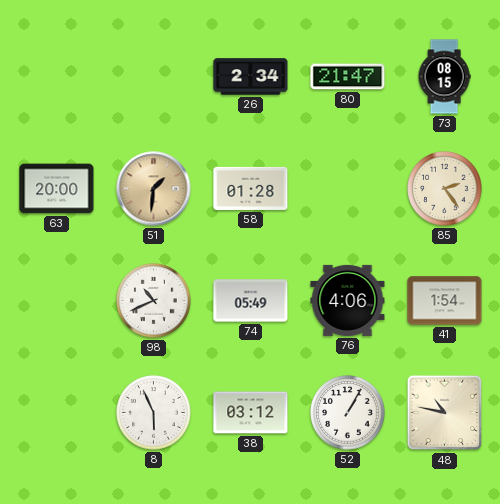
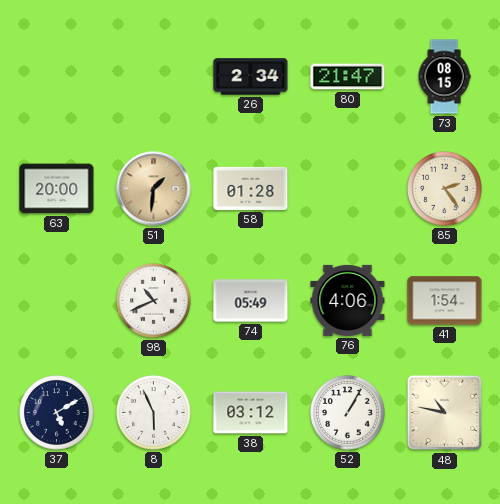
37: none -> 5:10
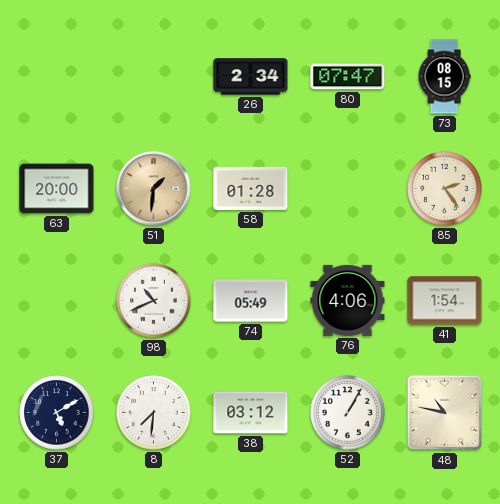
80: 21:47 -> 07:47
8: 5:56 -> 7:31
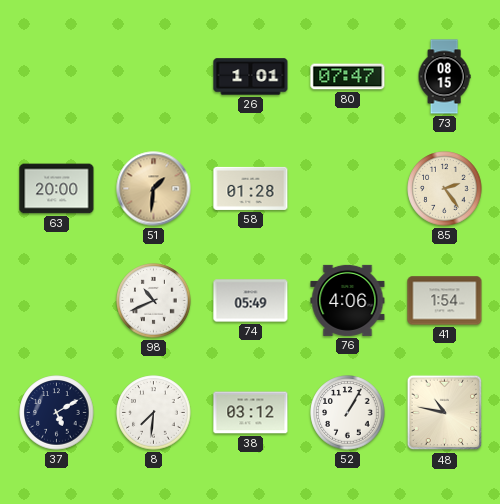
26: 2:34 -> 1:01
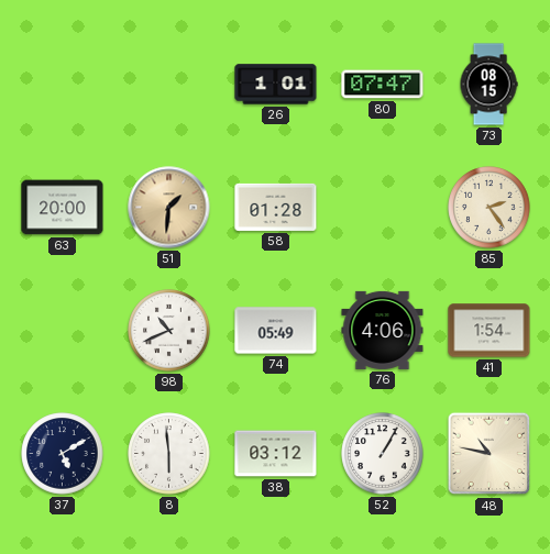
8: 7:31 -> 5:59
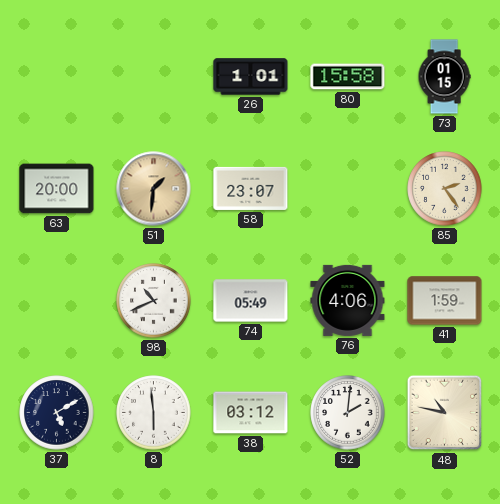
80: 07:47 -> 15:58
73: 08:15 -> 01:15
58: 01:28 -> 23:07
41: 1:54 -> 1:59
52: 1:05 -> 2:01
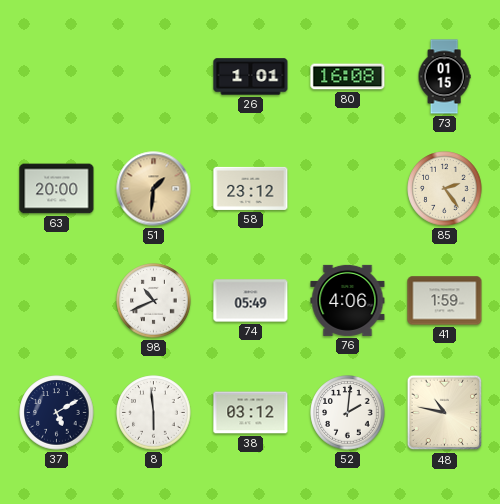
80: 15:58 -> 16:08
58: 23:07 -> 23:12
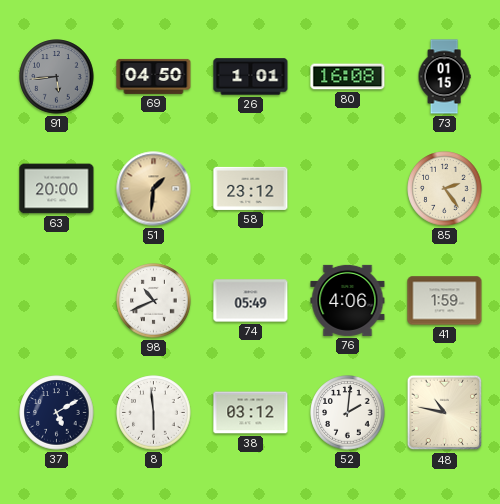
91: none -> 5:44
69: none -> 04:50
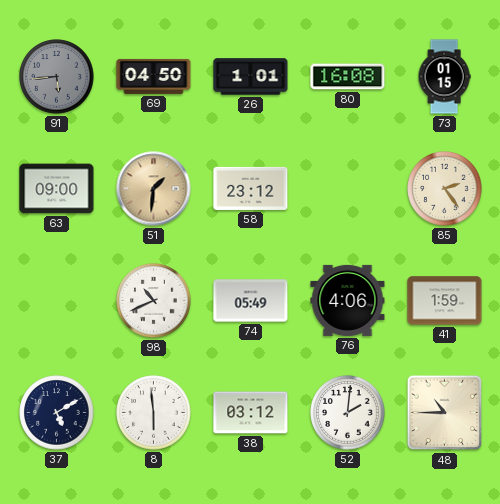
63: 20:00 -> 09:00
48: 10:47 -> 10:45
